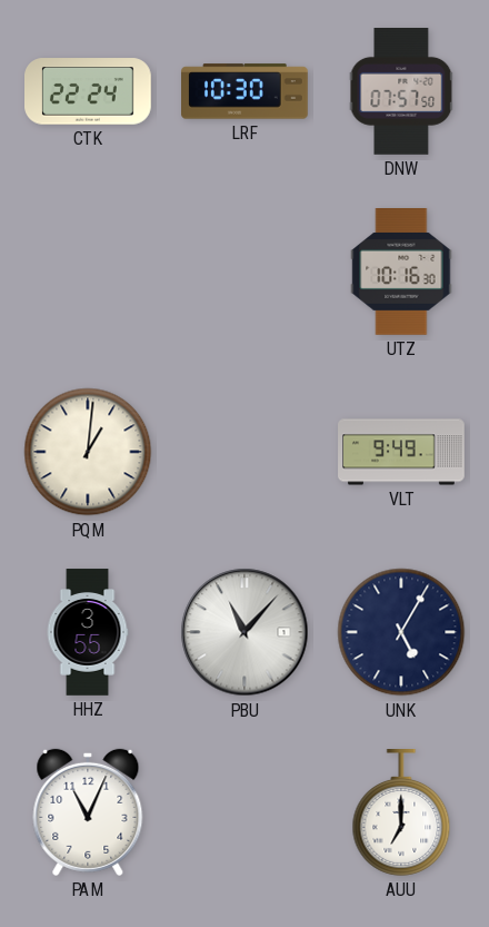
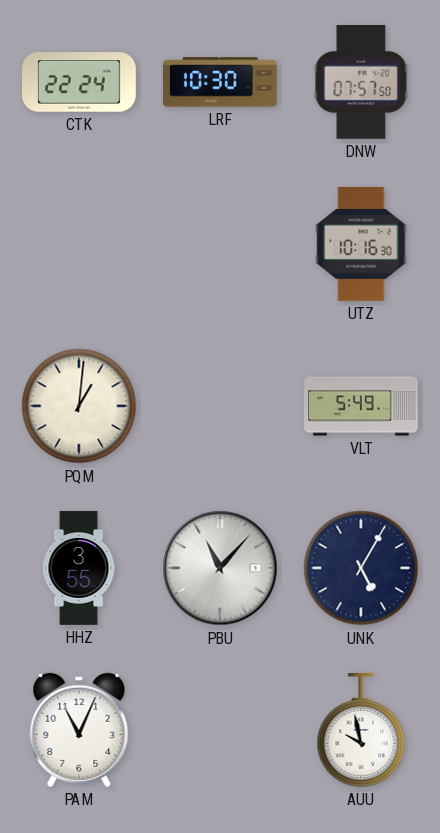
VLT: 9:49 -> 5:49
AUU: 7:00 -> 9:58
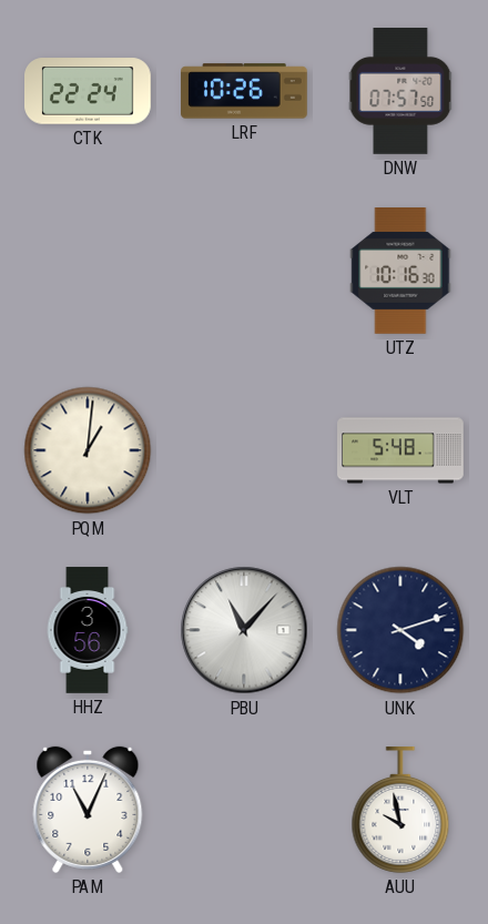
LRF: 10:30 -> 10:26
VLT: 5:49 -> 5:48
HHZ: 3:55 -> 3:56
UNK: 5:05 -> 4:12
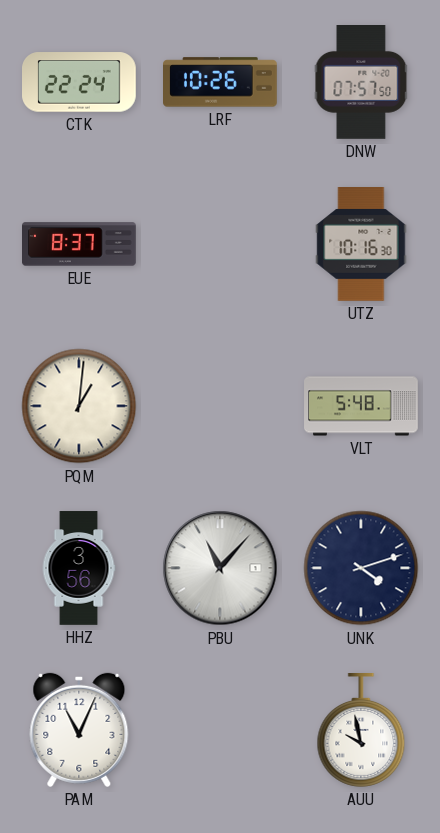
EUE: none -> 8:37
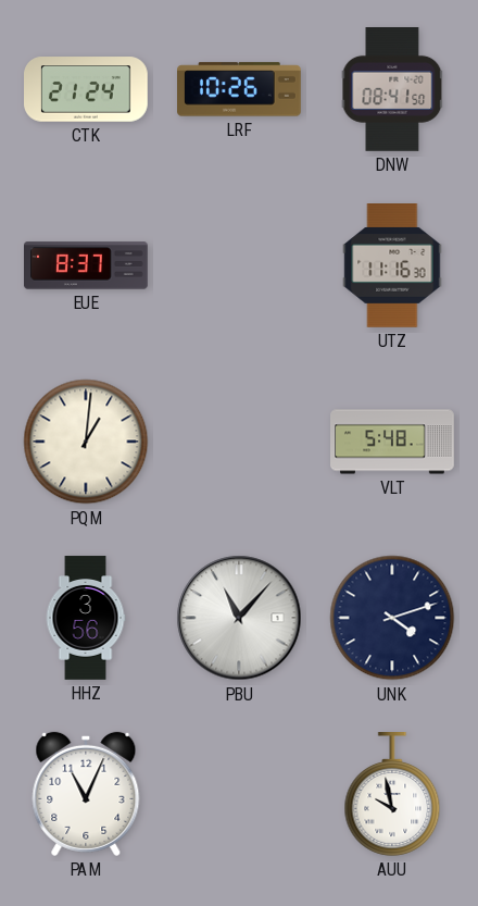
CTK: 22:24 -> 21:24
DNW: 07:57 -> 08:41
UTZ: 10:16 -> 11:16
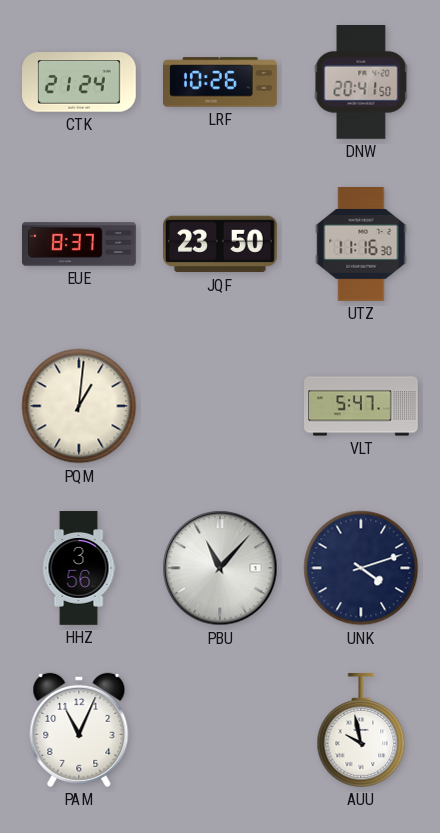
DNW: 08:41 -> 20:41
JQF: none -> 23:50
VLT: 5:48 -> 5:47
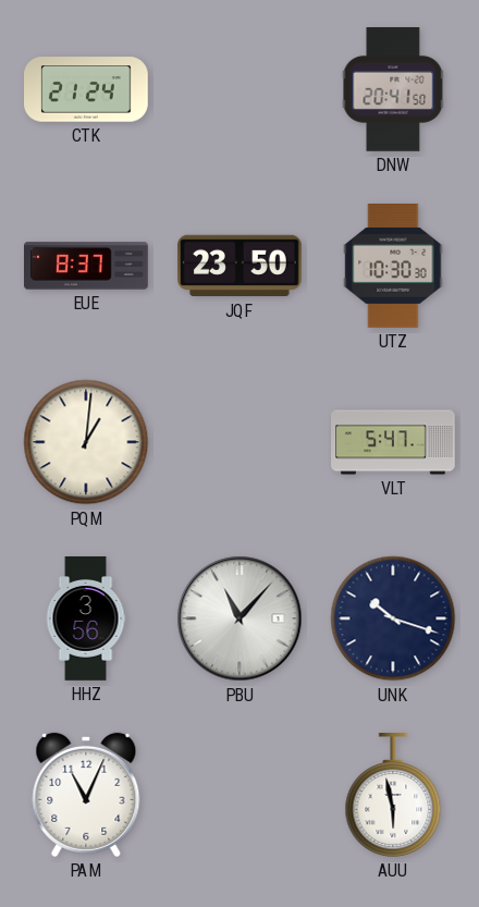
LRF: 10:26 -> none
UTZ: 11:16 -> 10:30
UNK: 4:12 -> 10:18
AUU: 9:58 -> 5:58
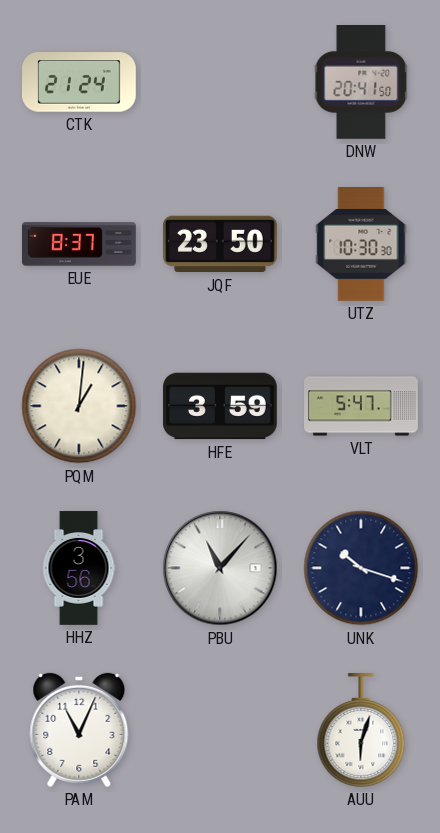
HFE: none -> 3:59
AUU: 5:58 -> 6:03
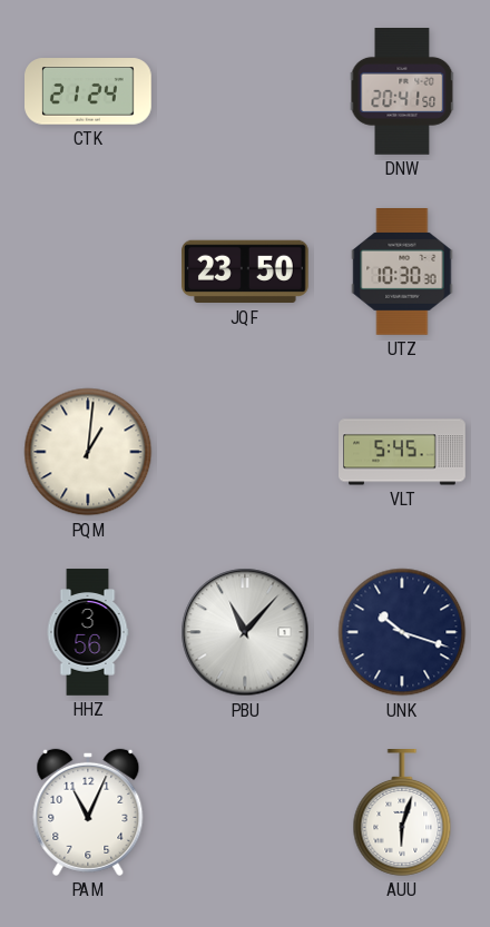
EUE: 8:37 -> none
HFE: 3:59 -> none
VLT: 5:47 -> 5:45
